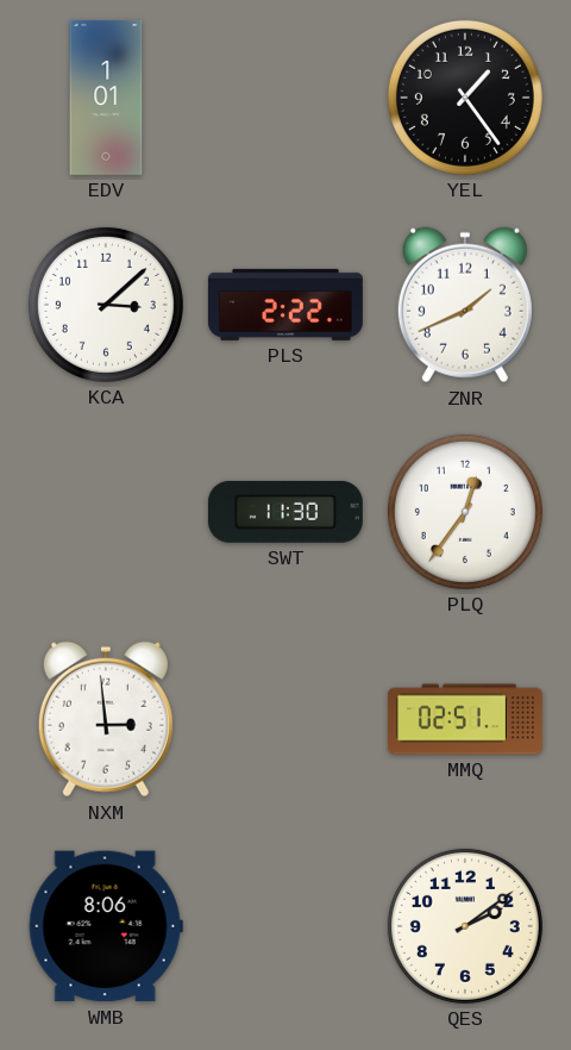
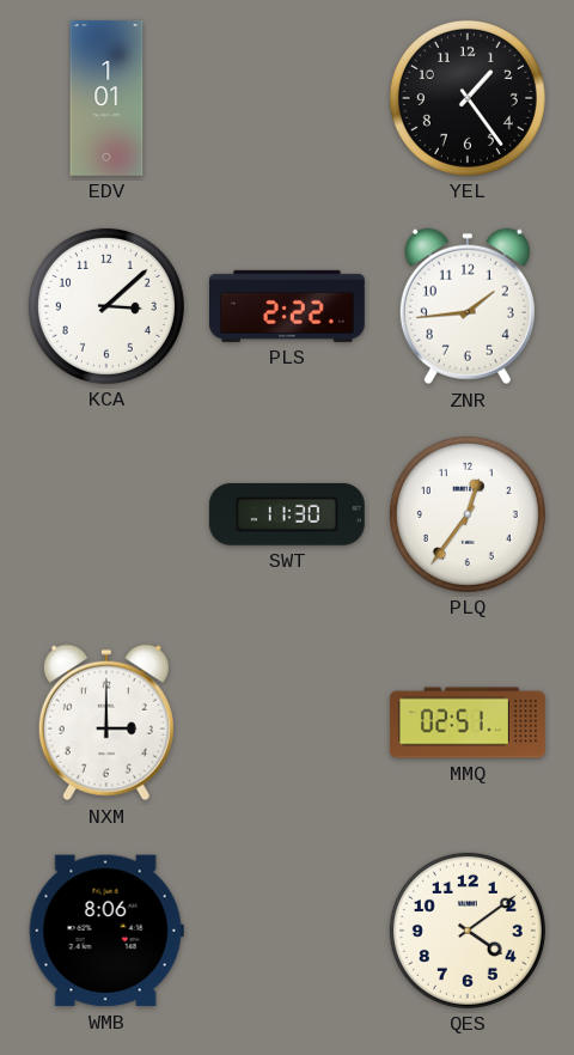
ZNR: 1:41 -> 1:44
NXM: 2:59 -> 3:00
QES: 2:09 -> 4:09
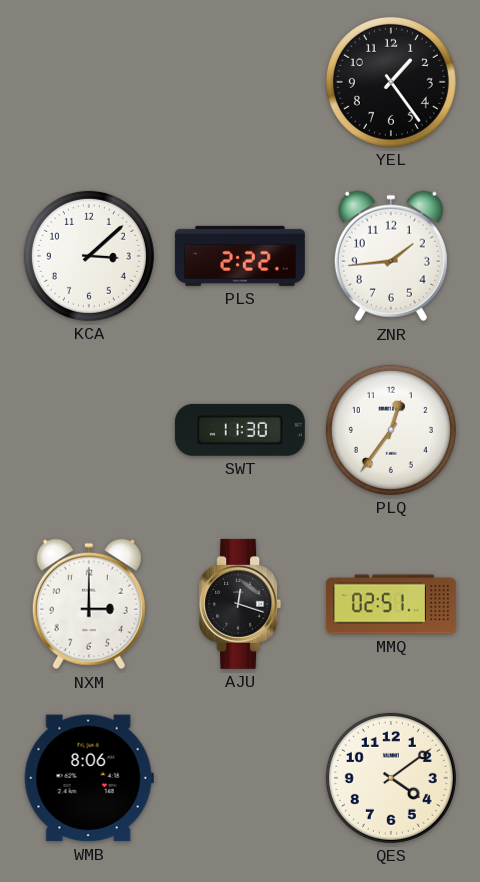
EDV: 1:01 -> none
AJU: none -> 12:18
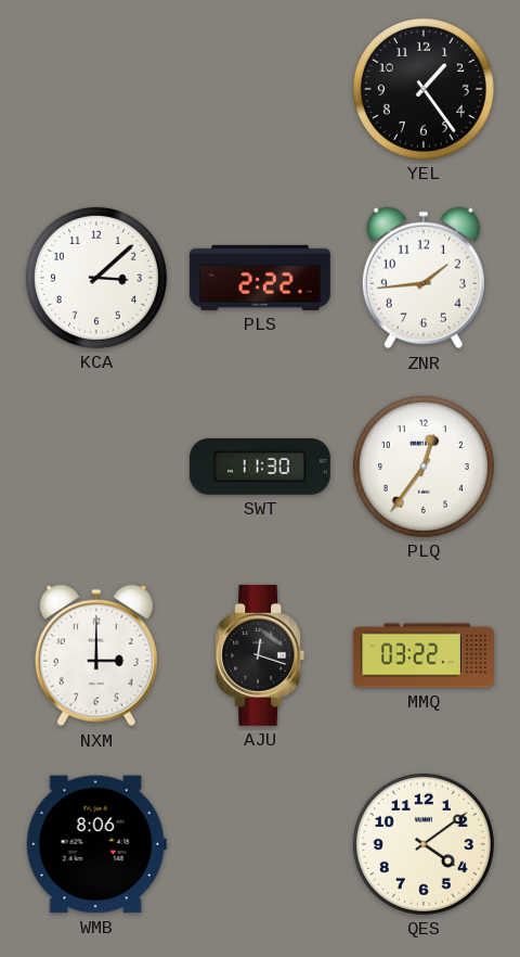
MMQ: 02:51 -> 03:22
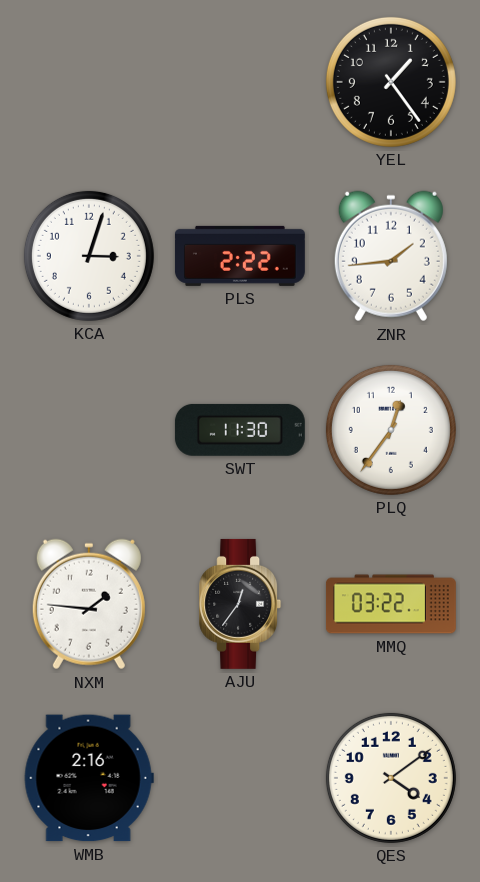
KCA: 3:08 -> 3:03
NXM: 3:00 -> 1:46
AJU: 12:18 -> 12:36
WMB: 8:06 -> 2:16
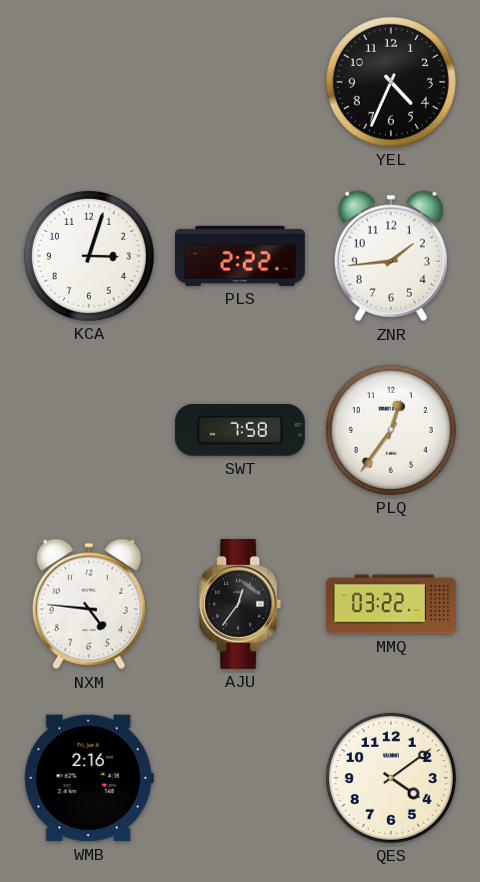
YEL: 1:24 -> 4:34
SWT: 11:30 -> 7:58
NXM: 1:46 -> 4:46
